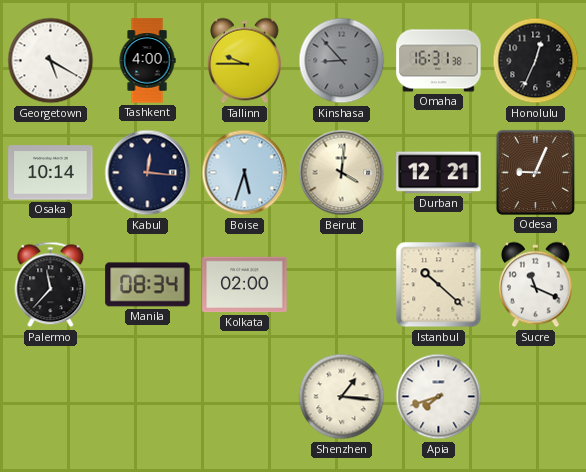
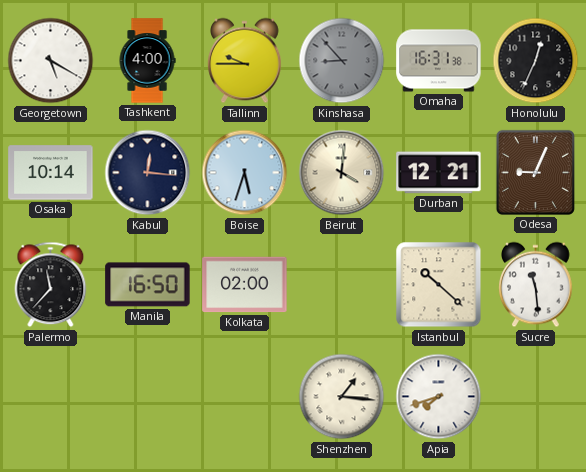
Manila: 08:34 -> 16:50
Sucre: 11:19 -> 11:29
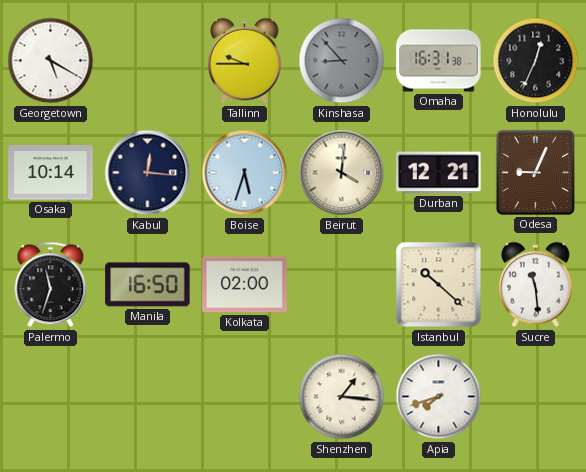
Tashkent: 4:00 -> none
Palermo: 11:37 -> 11:33
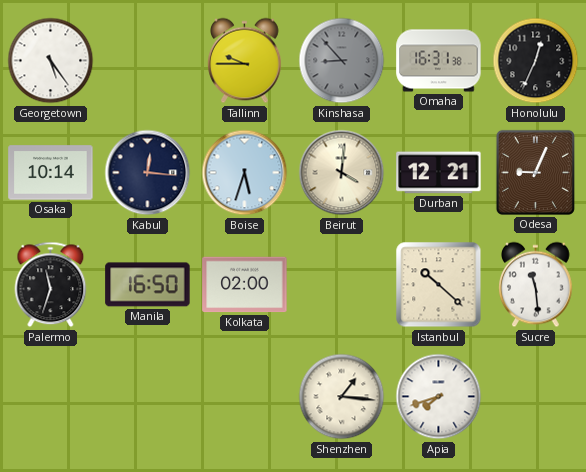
Georgetown: 5:20 -> 5:24
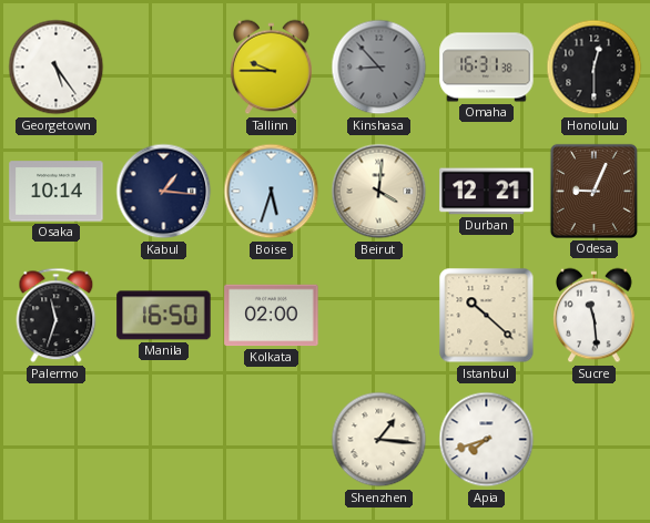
Honolulu: 12:34 -> 12:30
Kabul: 12:16 -> 1:16
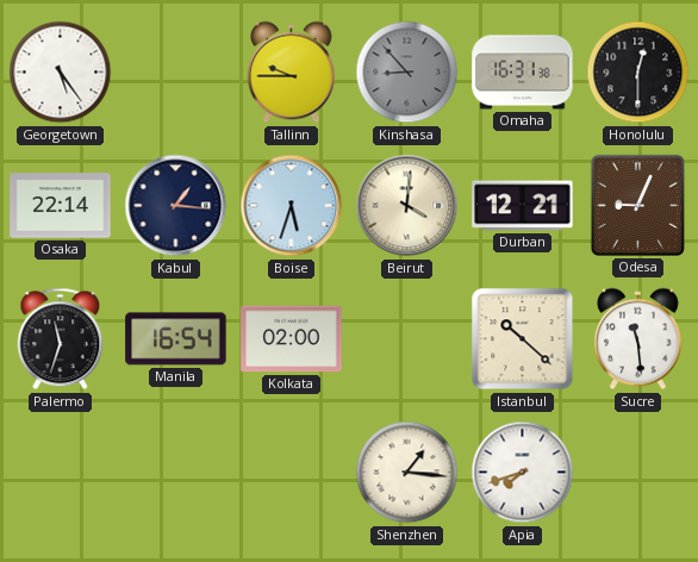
Osaka: 10:14 -> 22:14
Manila: 16:50 -> 16:54
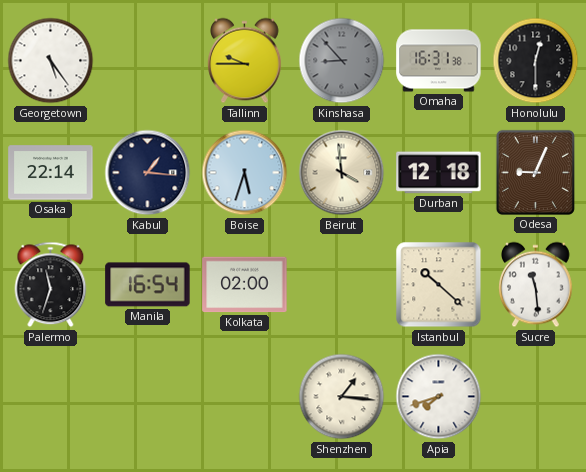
Beirut: 4:01 -> 3:59
Durban: 12:21 -> 12:18
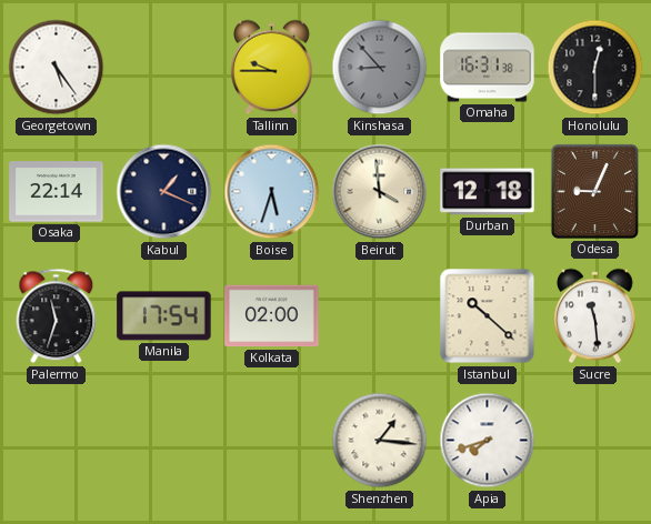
Kabul: 1:16 -> 1:19
Manila: 16:54 -> 17:54
